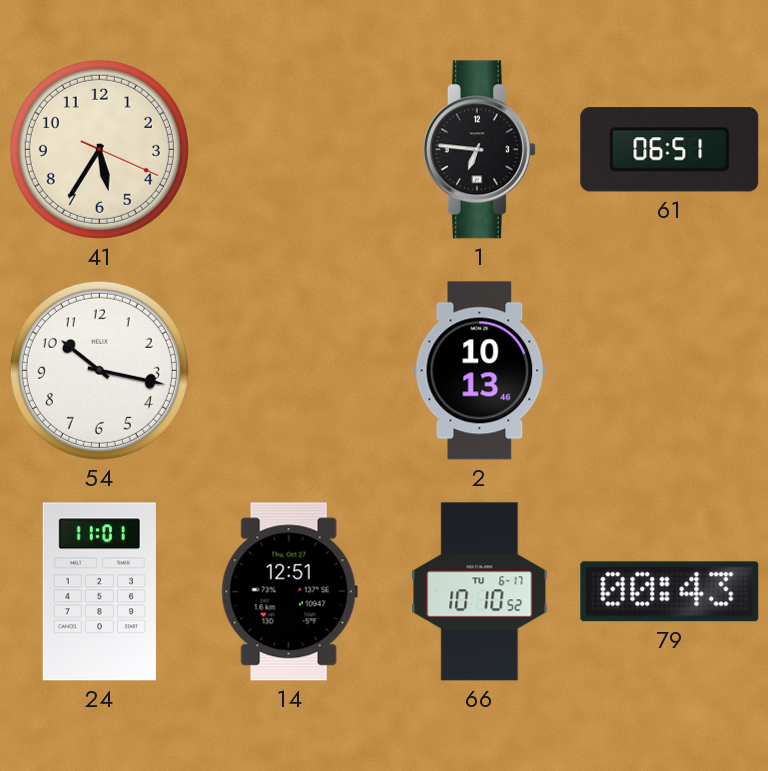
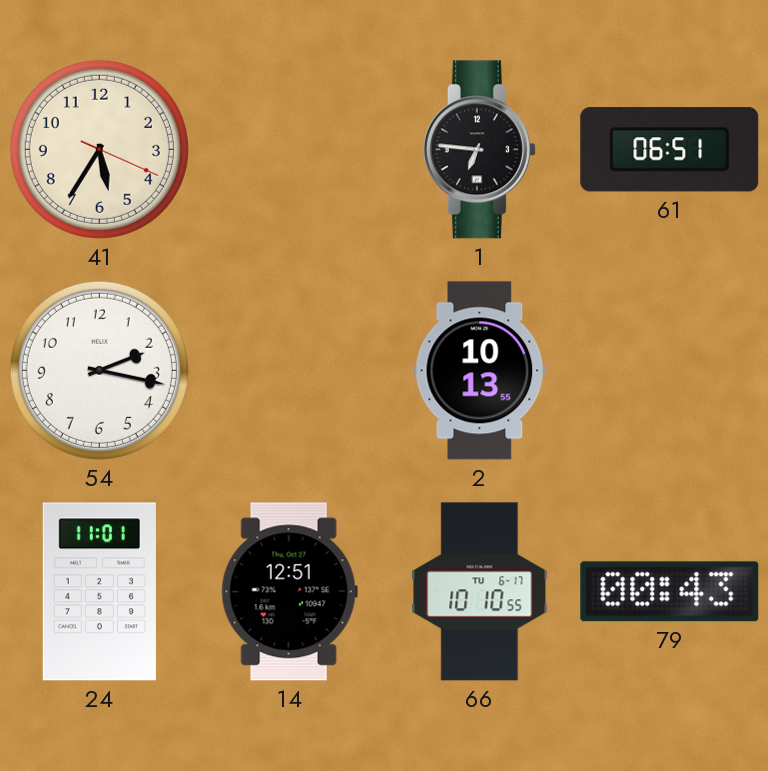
54: 10:17 -> 2:17
2: 10:13:46 -> 10:13:55
66: 10:10:52 -> 10:10:55
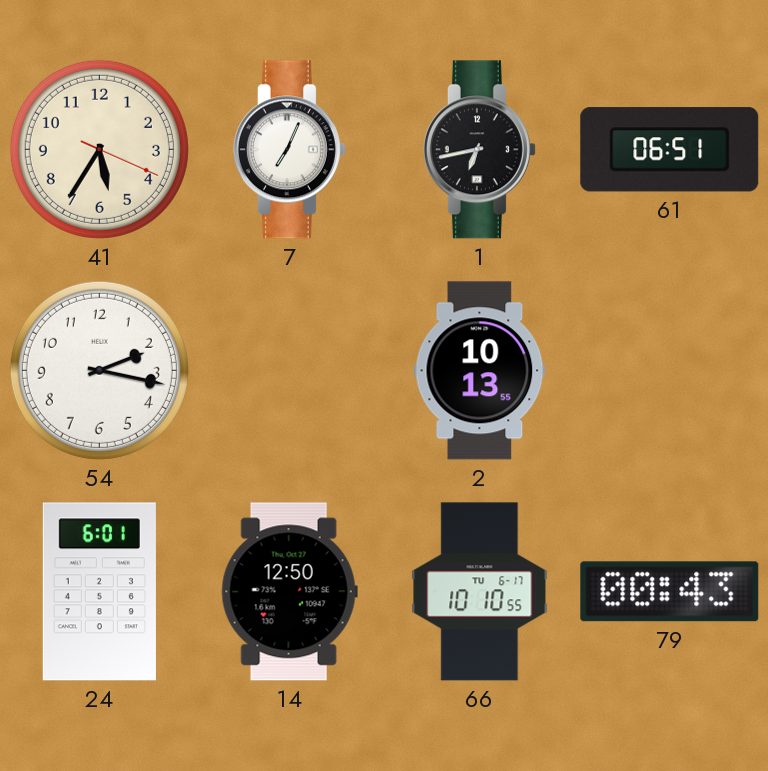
7: none -> 7:04
1: 6:46 -> 6:43
24: 11:01 -> 6:01
14: 12:51 -> 12:50
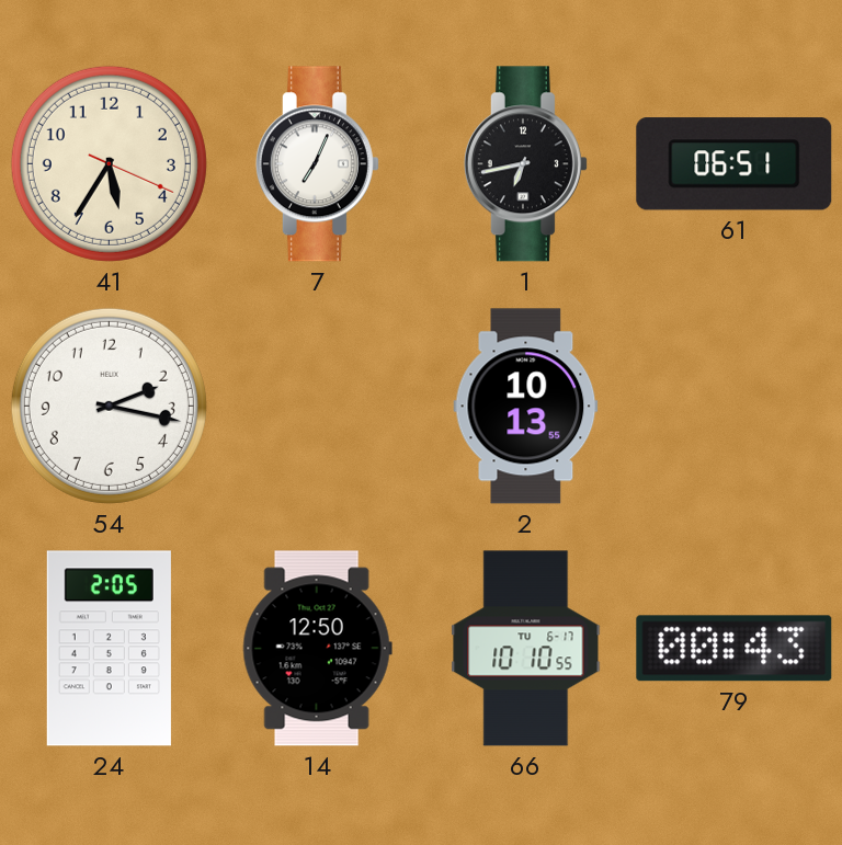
24: 6:01 -> 2:05
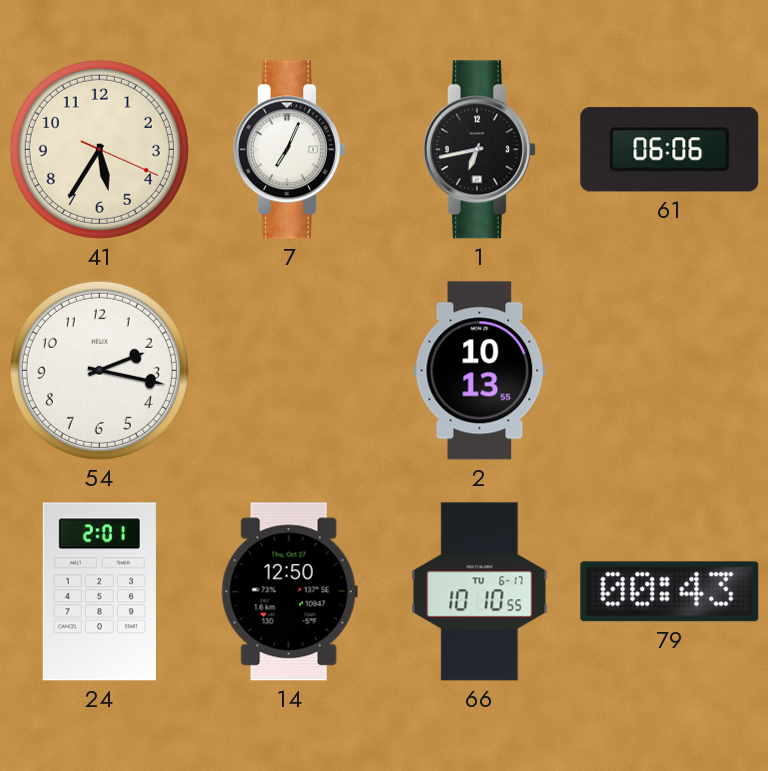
61: 06:51 -> 06:06
24: 2:05 -> 2:01
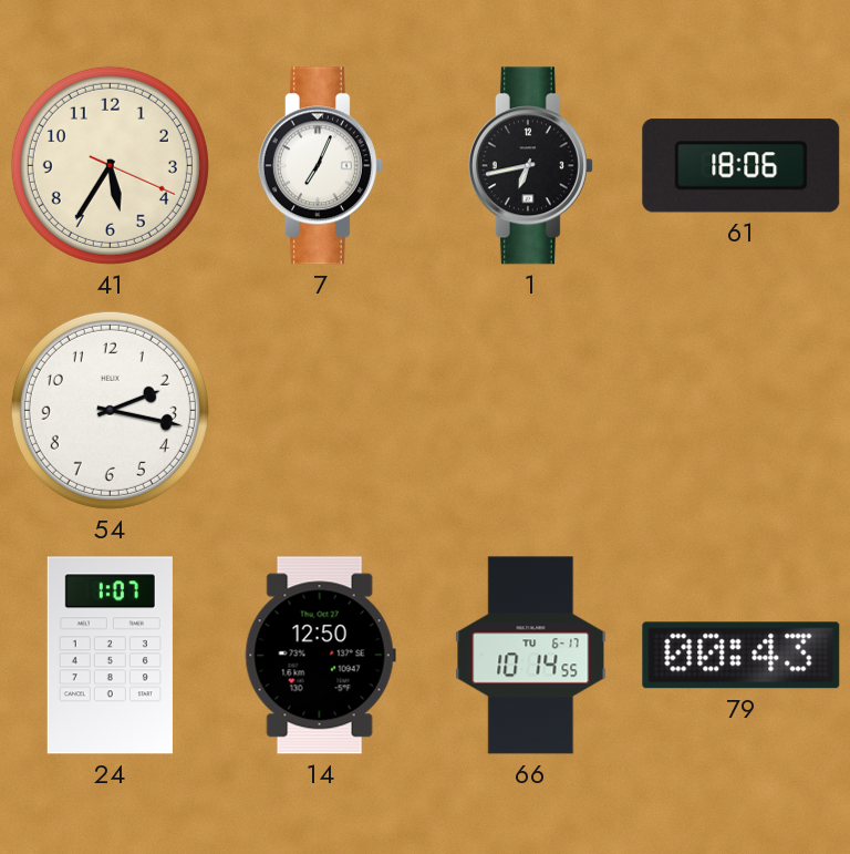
61: 06:06 -> 18:06
2: 10:13 -> none
24: 2:01 -> 1:07
66: 10:10 -> 10:14
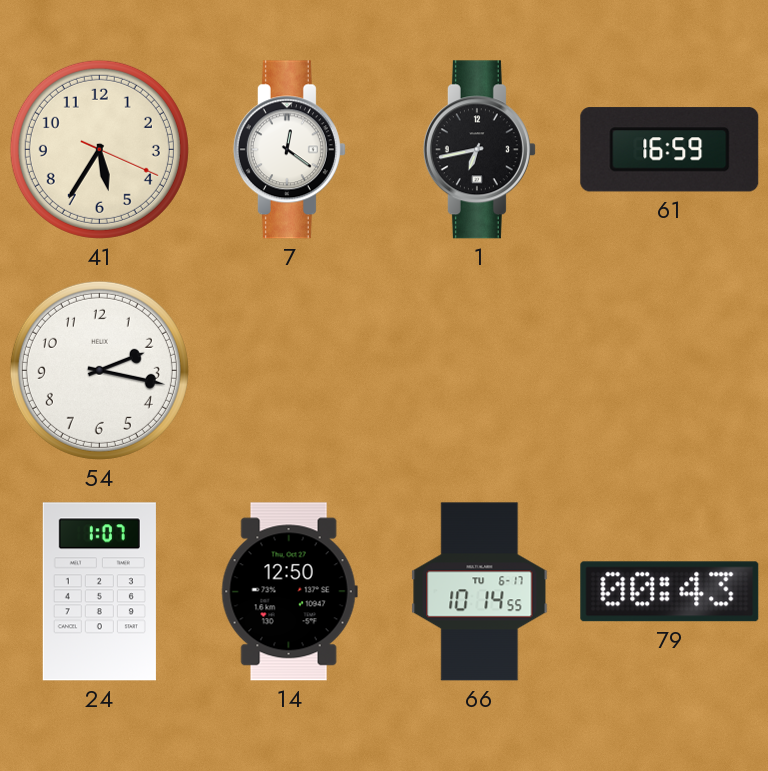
7: 7:04 -> 12:21
61: 18:06 -> 16:59
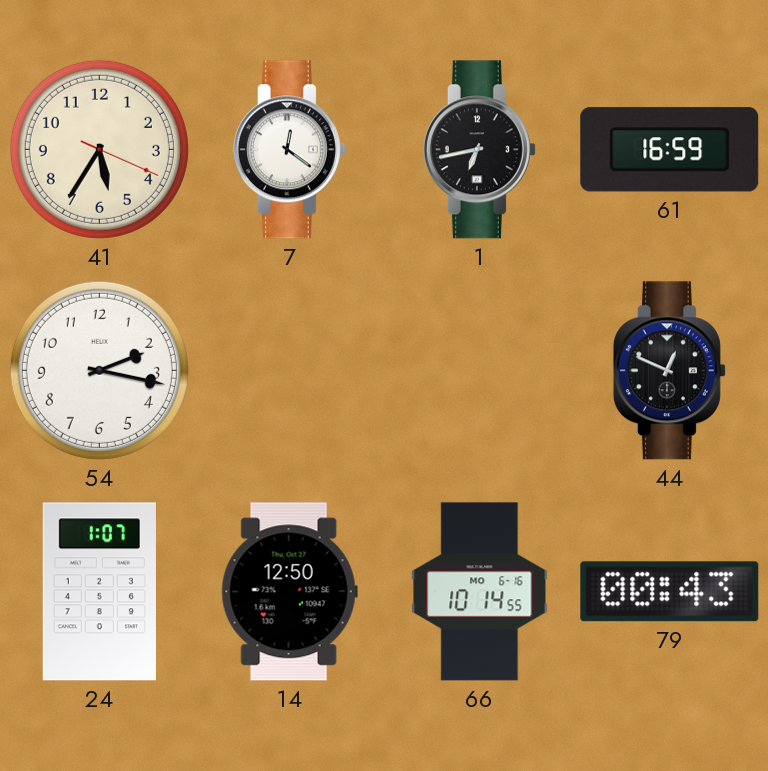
44: none -> 12:49
66 date: TU 6-17 -> MO 6-16
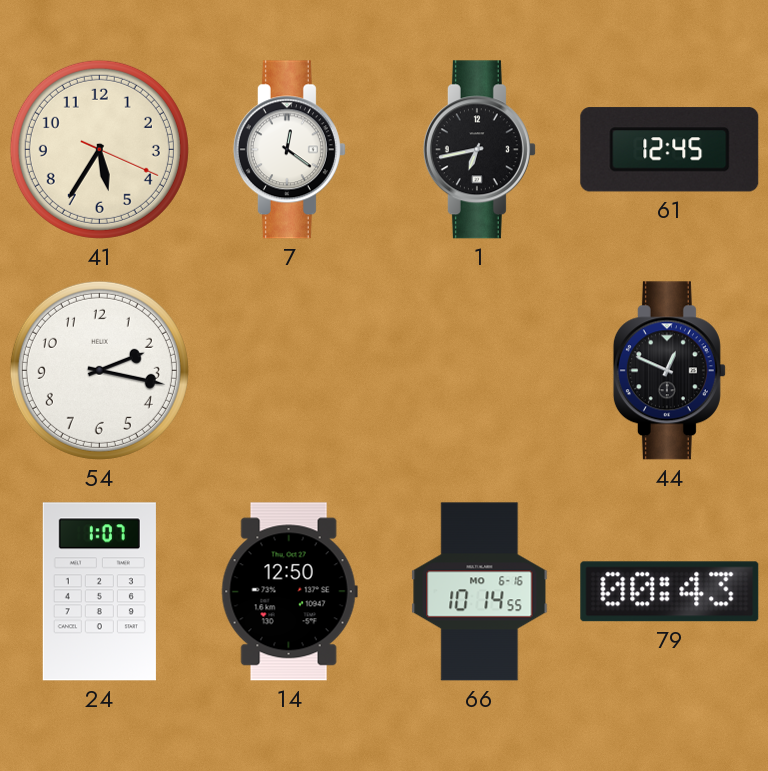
61: 16:59 -> 12:45
